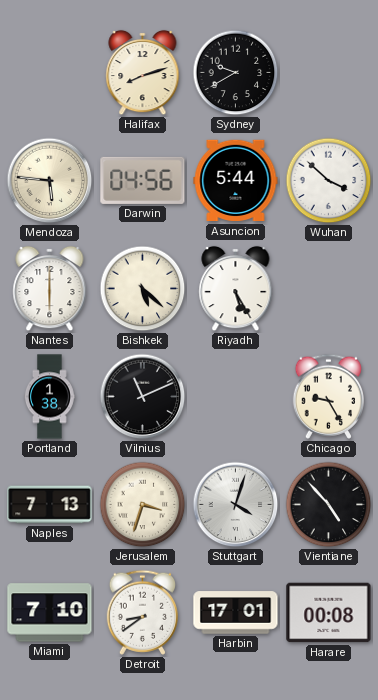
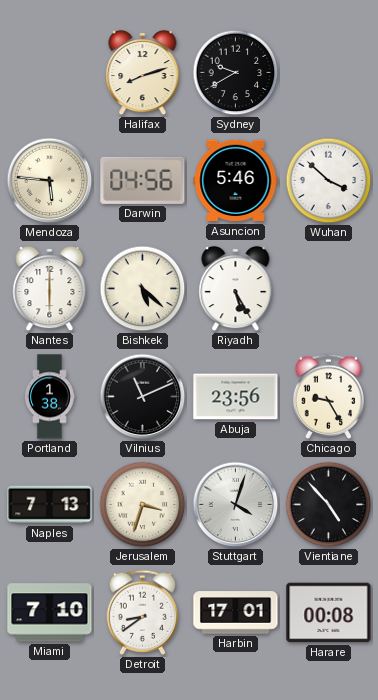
Asuncion: 5:44 -> 5:46
Abuja: none -> 23:56
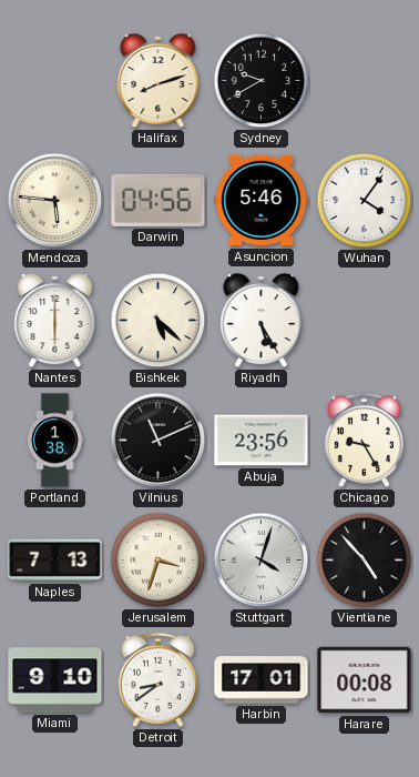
Wuhan: 3:52 -> 4:06
Miami: 7:10 -> 9:10
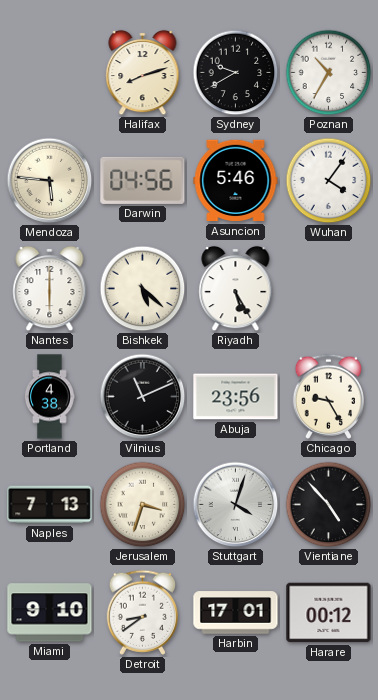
Poznan: none -> 10:35
Portland: 1:38 -> 4:38
Harare: 00:08 -> 00:12
